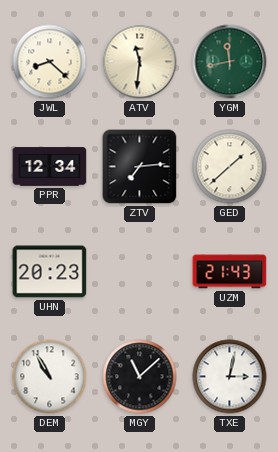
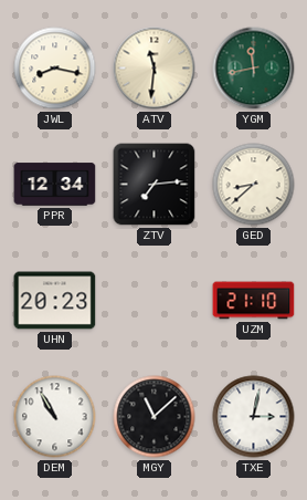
JWL: 8:22 -> 8:17
GED: 1:38 -> 8:38
UZM: 21:43 -> 21:10
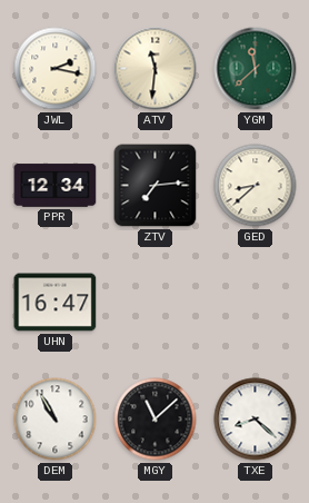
JWL: 8:17 -> 2:17
YGM: 11:43 -> 11:38
UHN: 20:23 -> 16:47
UZM: 21:10 -> none
TXE: 3:02 -> 8:22
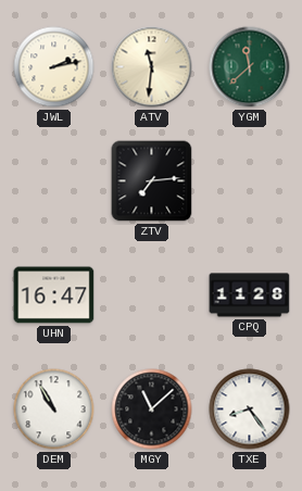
JWL: 2:17 -> 2:13
PPR: 12:34 -> none
GED: 8:38 -> none
CPQ: none -> 11:28
TXE: 8:22 -> 8:24
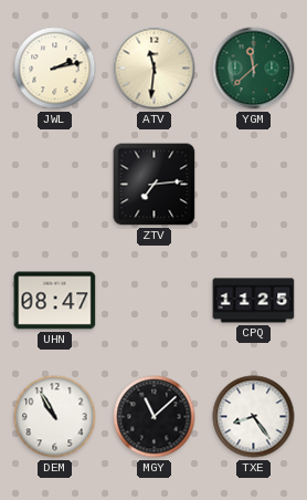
UHN: 16:47 -> 08:47
CPQ: 11:28 -> 11:25
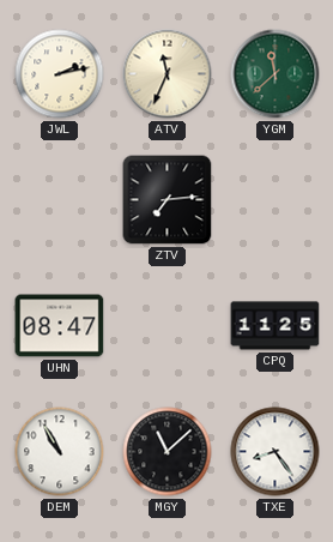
ATV: 11:31 -> 11:34
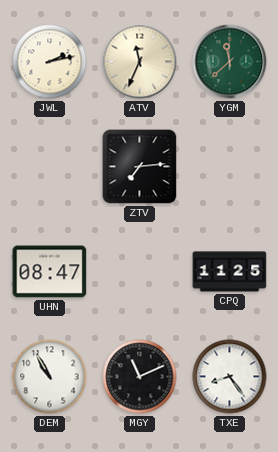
MGY: 11:08 -> 11:11
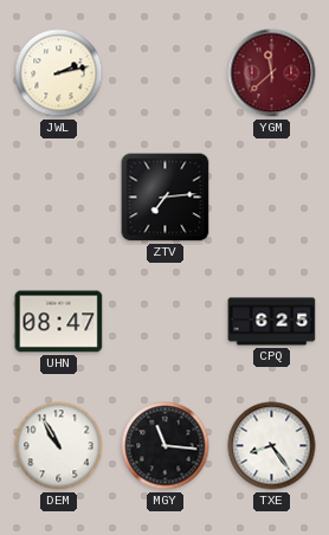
ATV: 11:34 -> none
YGM dial: green -> burgundy
CPQ: 11:25 -> 6:25
MGY: 11:11 -> 11:16
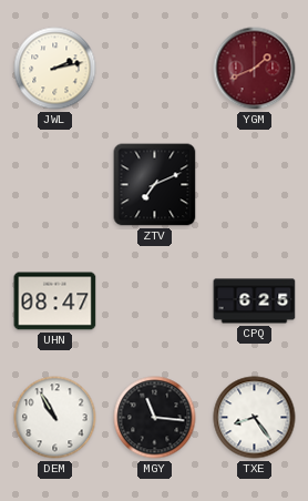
YGM: 11:38 -> 1:41
ZTV: 7:14 -> 7:11
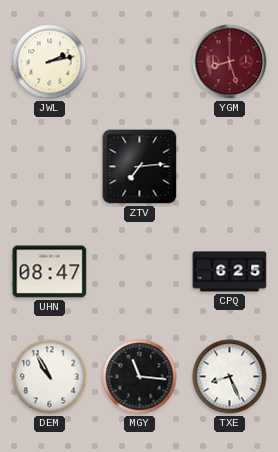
YGM: 1:41 -> 8:27
ZTV: 7:11 -> 7:14
TXE: 8:24 -> 8:26
